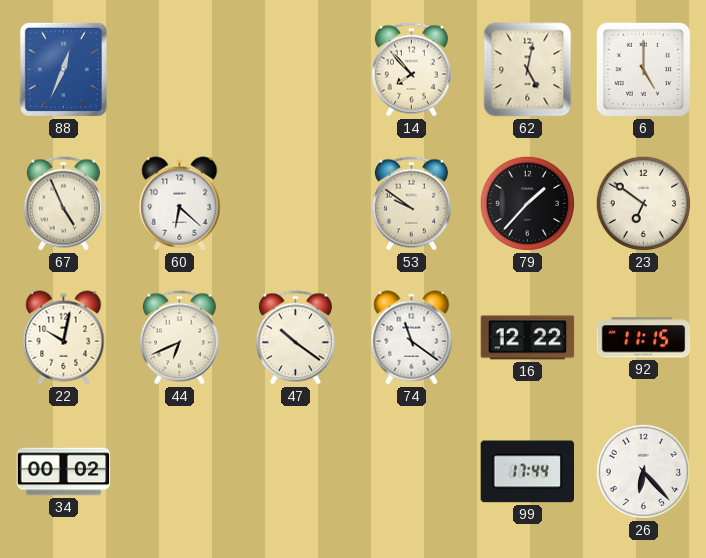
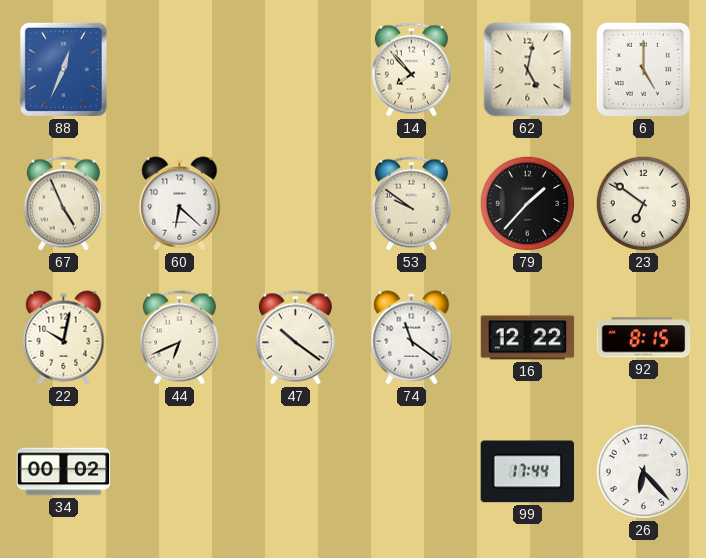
92: 11:15 -> 8:15
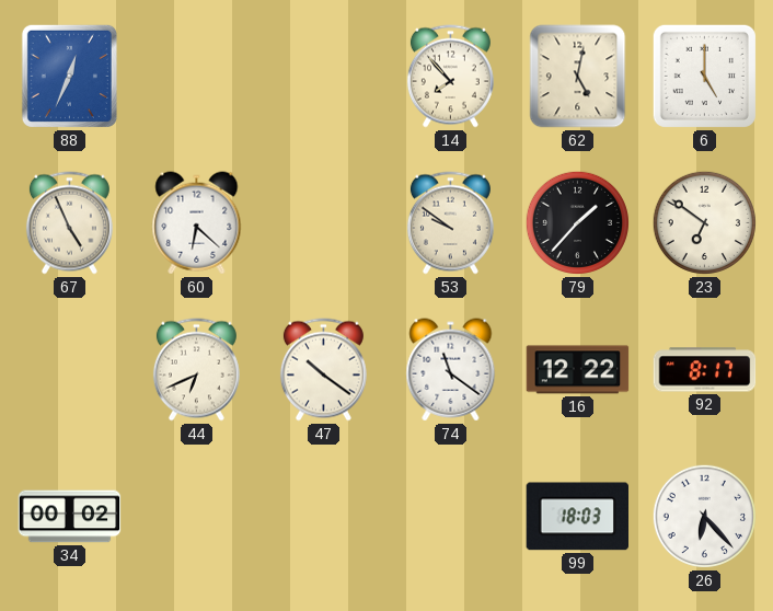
22: 10:02 -> none
92: 8:15 -> 8:17
99: 17:44 -> 18:03
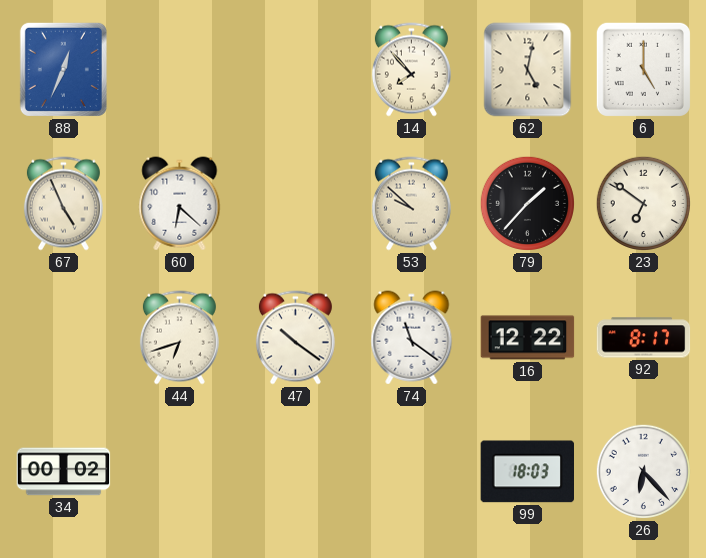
53: 9:51 -> 9:52
44: 6:41 -> 6:42
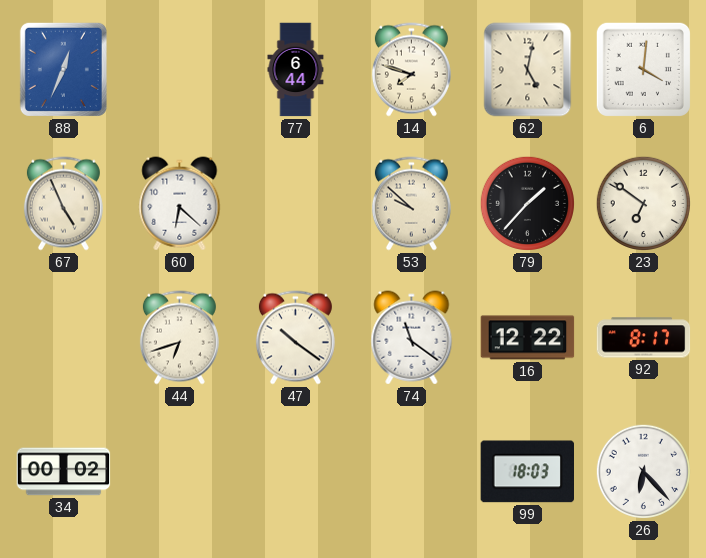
77: none -> 6:44
14: 7:53 -> 7:48
6: 5:00 -> 4:01
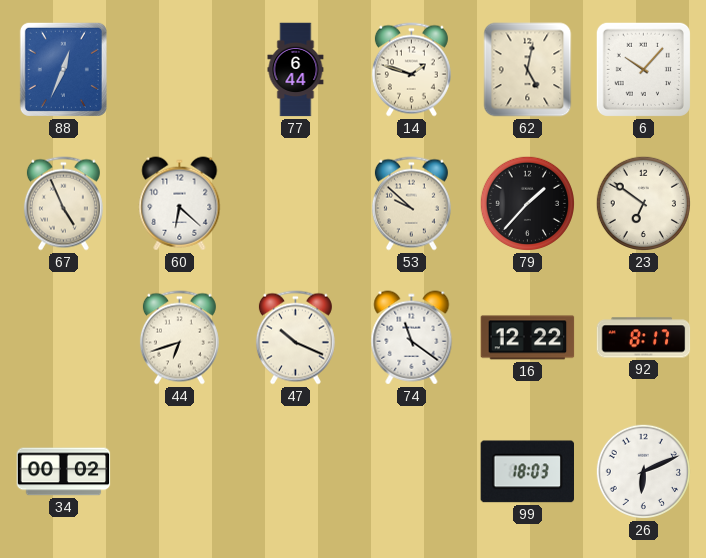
14: 7:48 -> 1:48
6: 4:01 -> 10:07
47: 10:21 -> 10:19
26: 6:23 -> 6:11
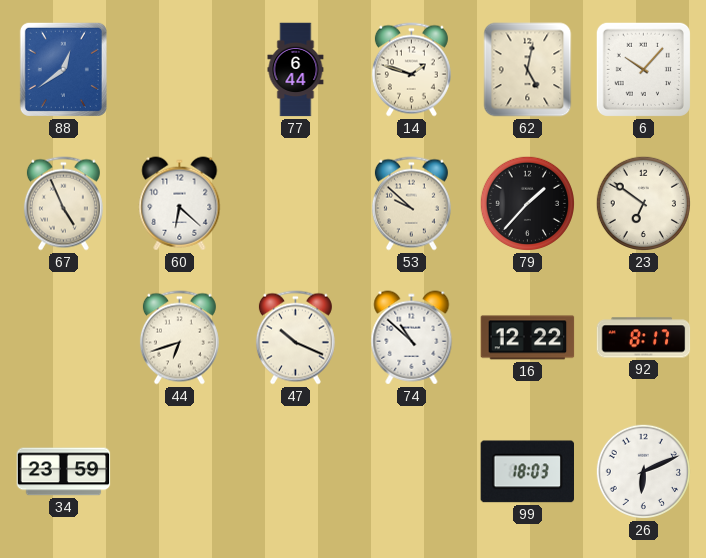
88: 12:34 -> 12:39
74: 11:21 -> 10:52
34: 00:02 -> 23:59
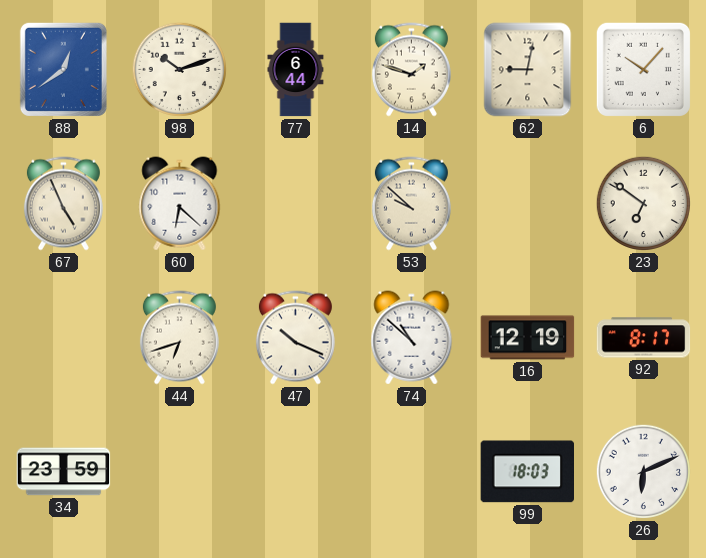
98: none -> 10:12
62: 5:02 -> 9:02
79: 1:37 -> none
16: 12:22 -> 12:19
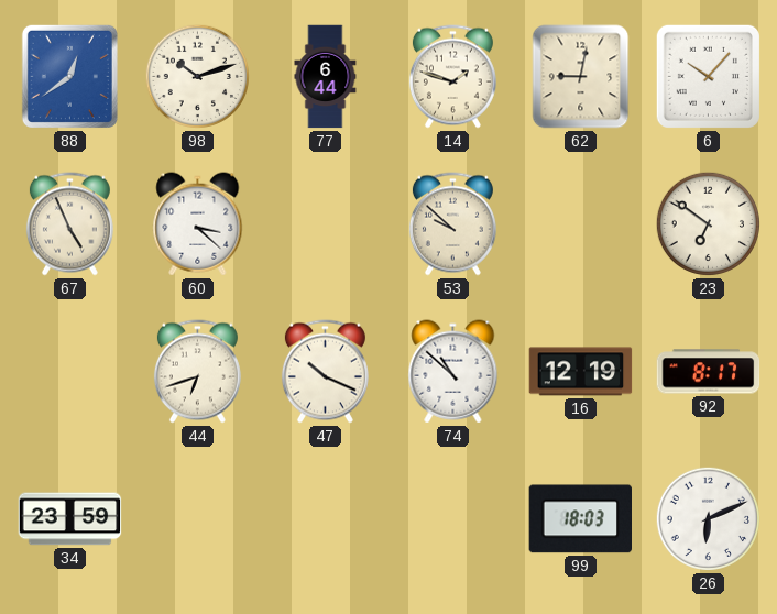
60: 6:22 -> 3:22
